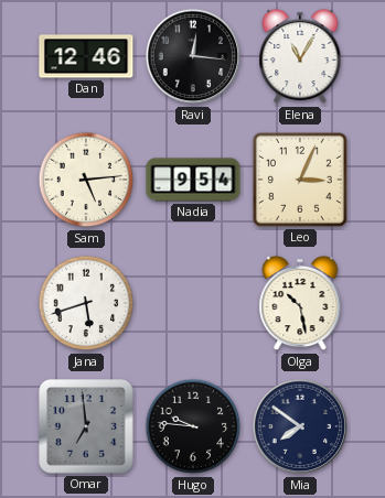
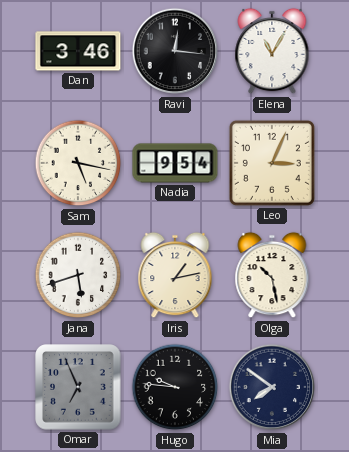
Dan: 12:46 -> 3:46
Sam: 5:14 -> 5:17
Iris: none -> 1:13
Omar: 6:59 -> 6:56
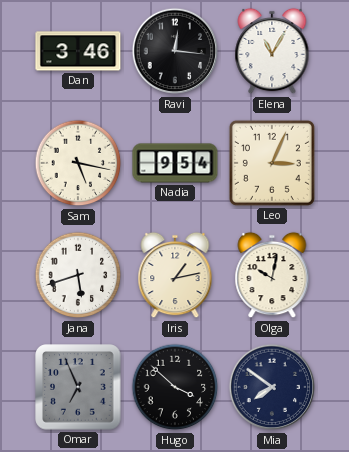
Olga: 10:28 -> 10:02
Hugo: 9:46 -> 3:52
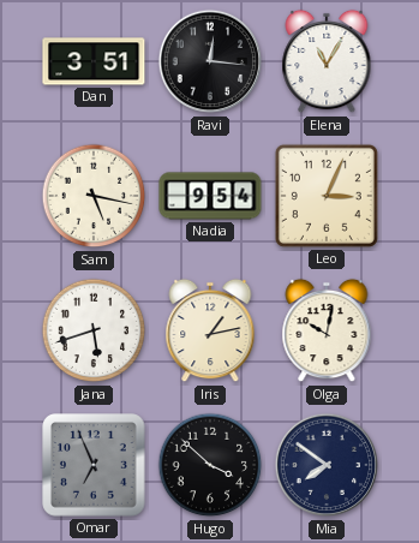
Dan: 3:46 -> 3:51
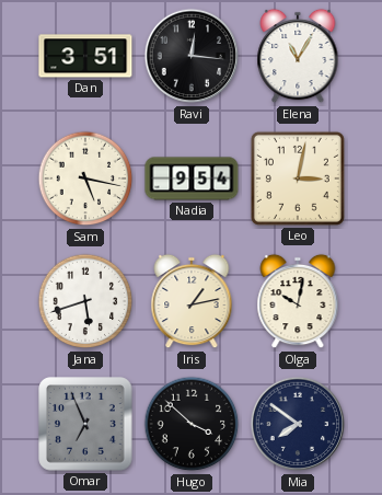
Leo: 3:04 -> 3:02
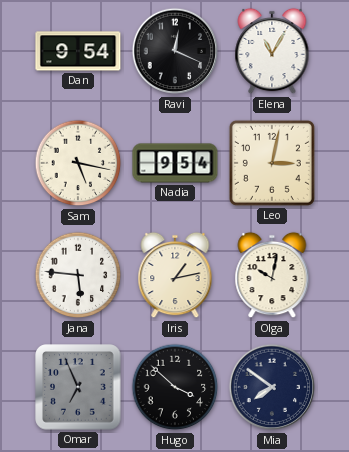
Dan: 3:51 -> 9:54
Ravi: 12:16 -> 12:19
Jana: 5:42 -> 5:46
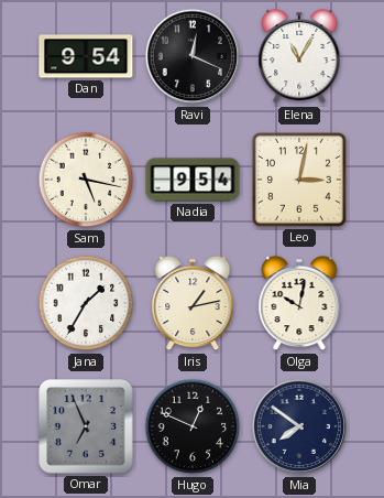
Jana: 5:46 -> 1:35
Hugo: 3:52 -> 12:49
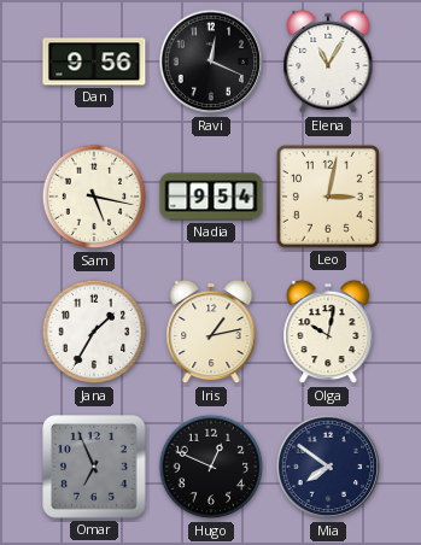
Dan: 9:54 -> 9:56
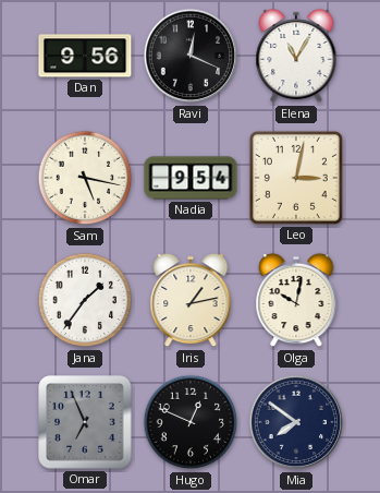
Jana: 1:35 -> 1:36
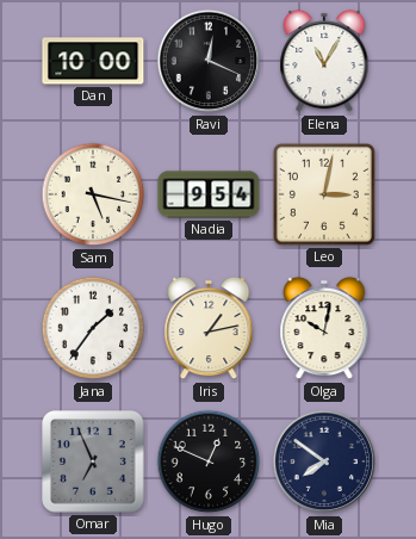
Dan: 9:56 -> 10:00
